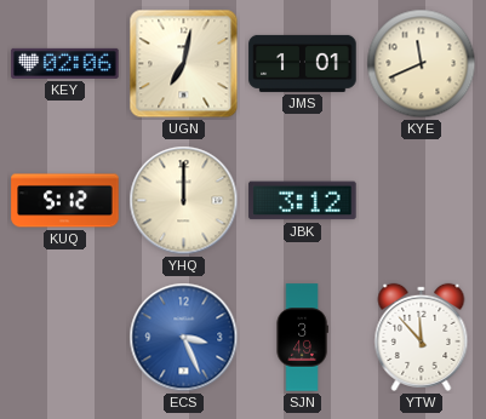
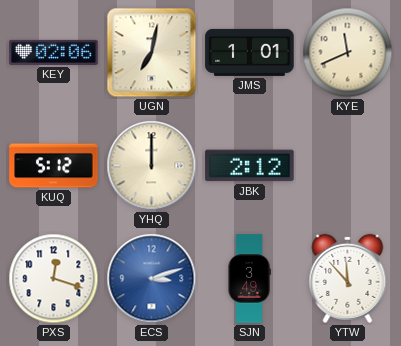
JBK: 3:12 -> 2:12
PXS: none -> 12:18
ECS: 3:26 -> 3:12
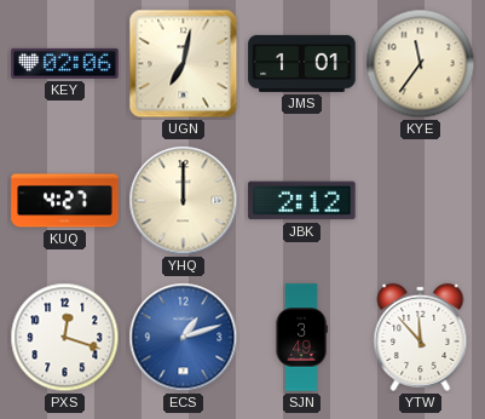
KYE: 11:41 -> 11:36
KUQ: 5:12 -> 4:27
ECS: 3:12 -> 1:12
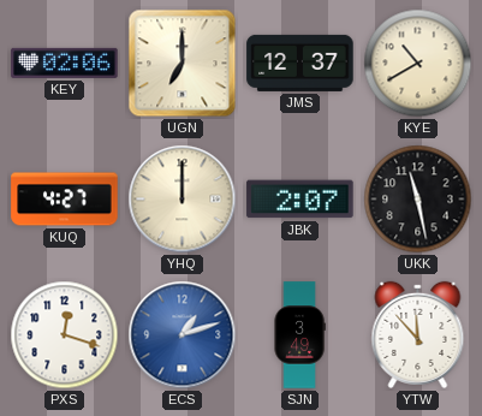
UGN: 7:02 -> 7:00
JMS: 1:01 -> 12:37
KYE: 11:36 -> 10:40
JBK: 2:12 -> 2:07
UKK: none -> 11:28
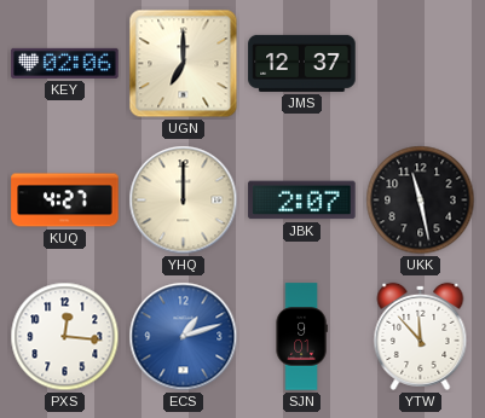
KYE: 10:40 -> none
PXS: 12:18 -> 12:16
SJN: 3:49 -> 9:01
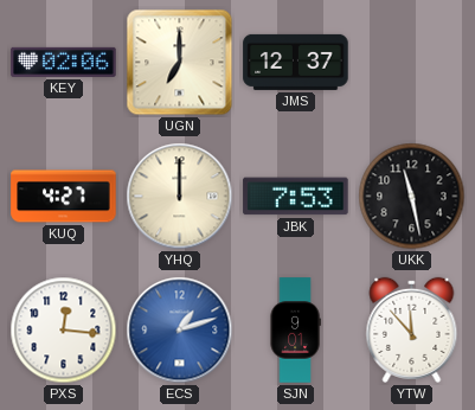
JBK: 2:07 -> 7:53
